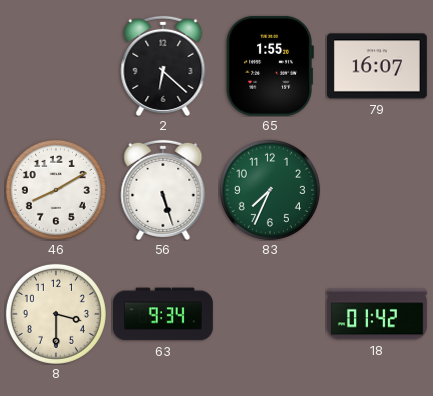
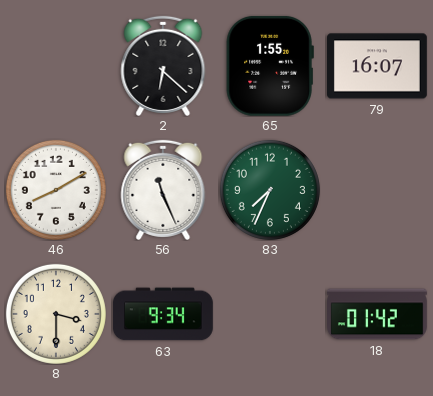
56: 5:27 -> 11:26
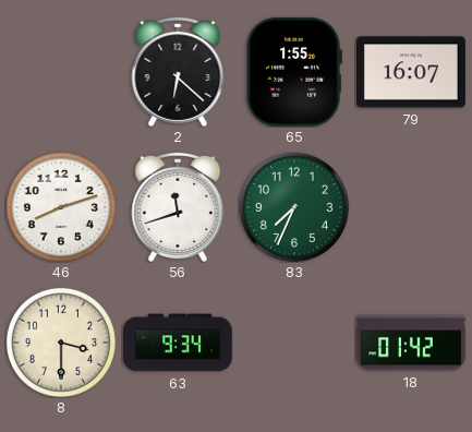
46: 8:10 -> 8:12
56: 11:26 -> 11:42
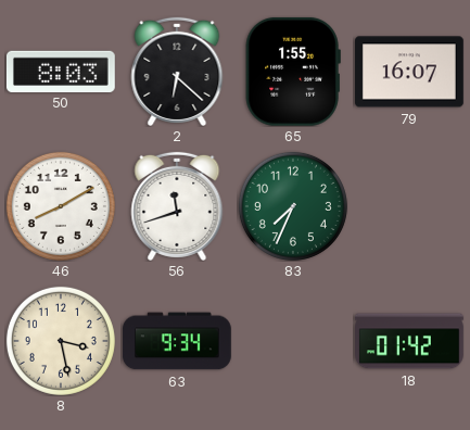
50: none -> 8:03
46: 8:12 -> 8:10
8: 3:30 -> 3:28
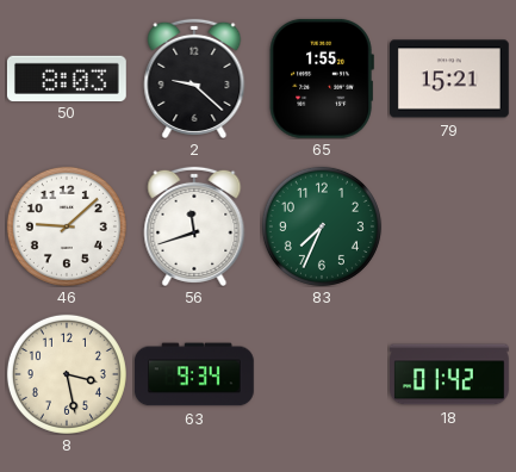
2: 6:22 -> 9:22
79: 16:07 -> 15:21
46: 8:10 -> 9:08
